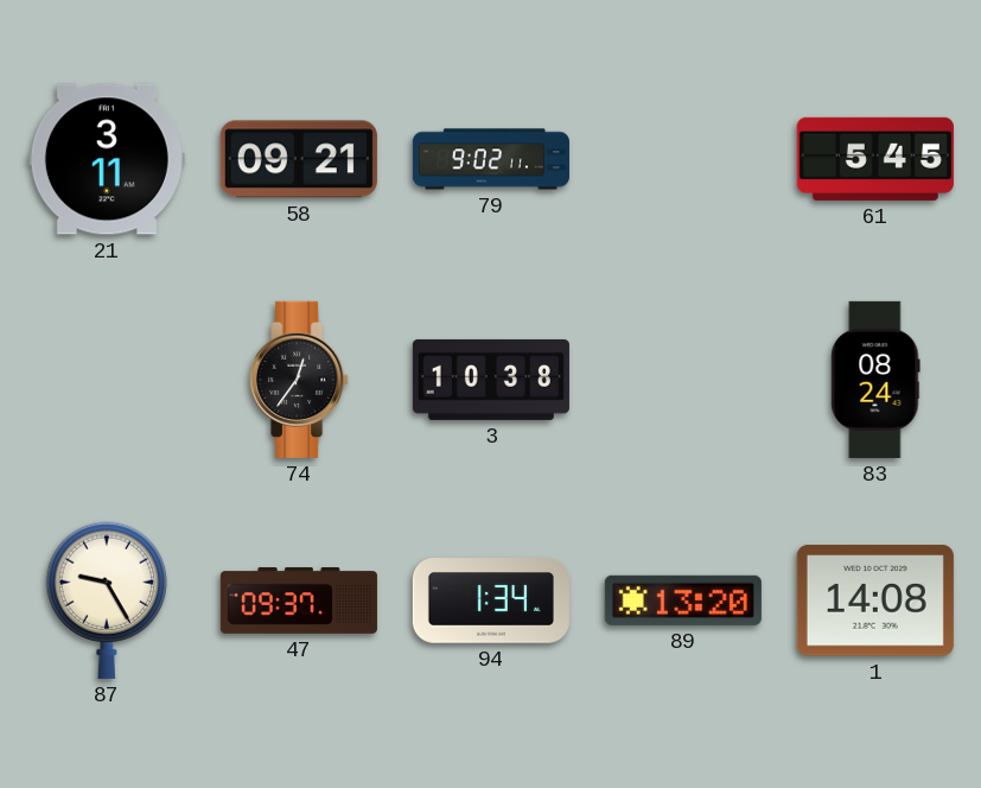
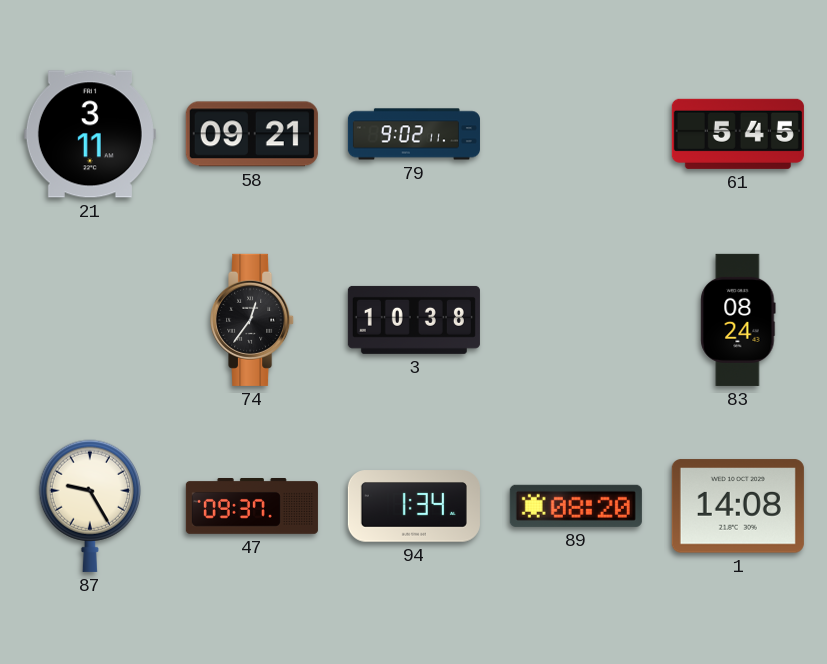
89: 13:20 -> 08:20
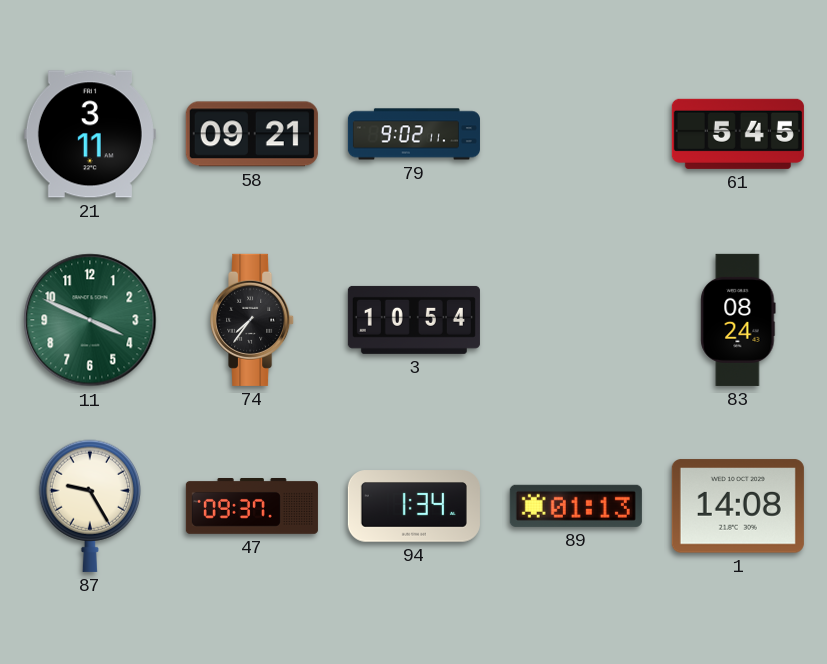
11: none -> 3:49
74: 12:36 -> 7:36
3: 10:38 -> 10:54
89: 08:20 -> 01:13
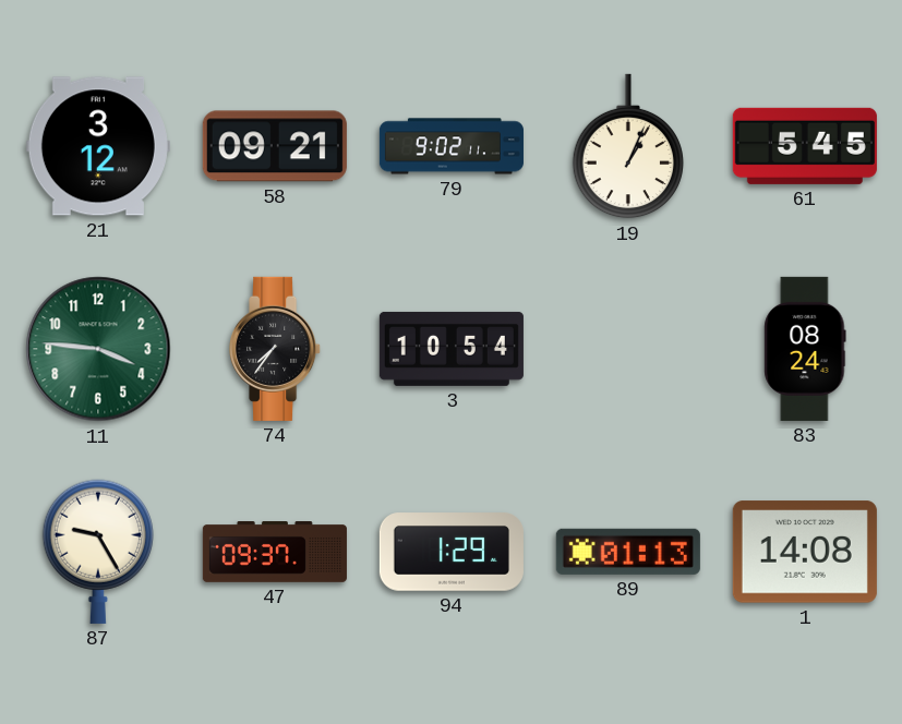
21: 3:11 -> 3:12
19: none -> 1:04
11: 3:49 -> 3:46
94: 1:34 -> 1:29
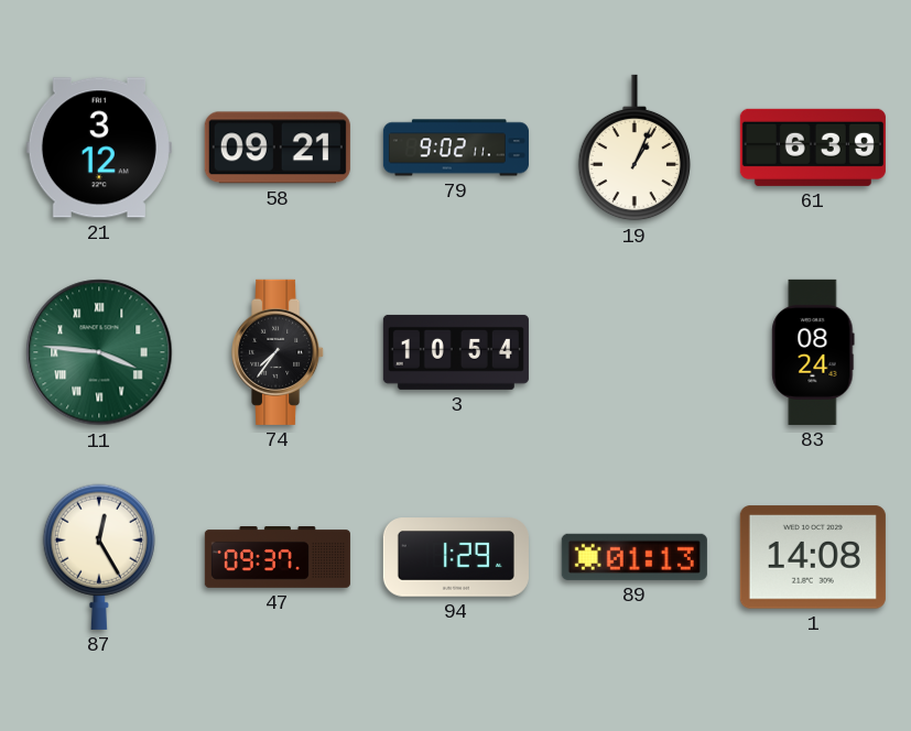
61: 5:45 -> 6:39
11 numerals: Arabic -> Roman
87: 9:25 -> 12:25
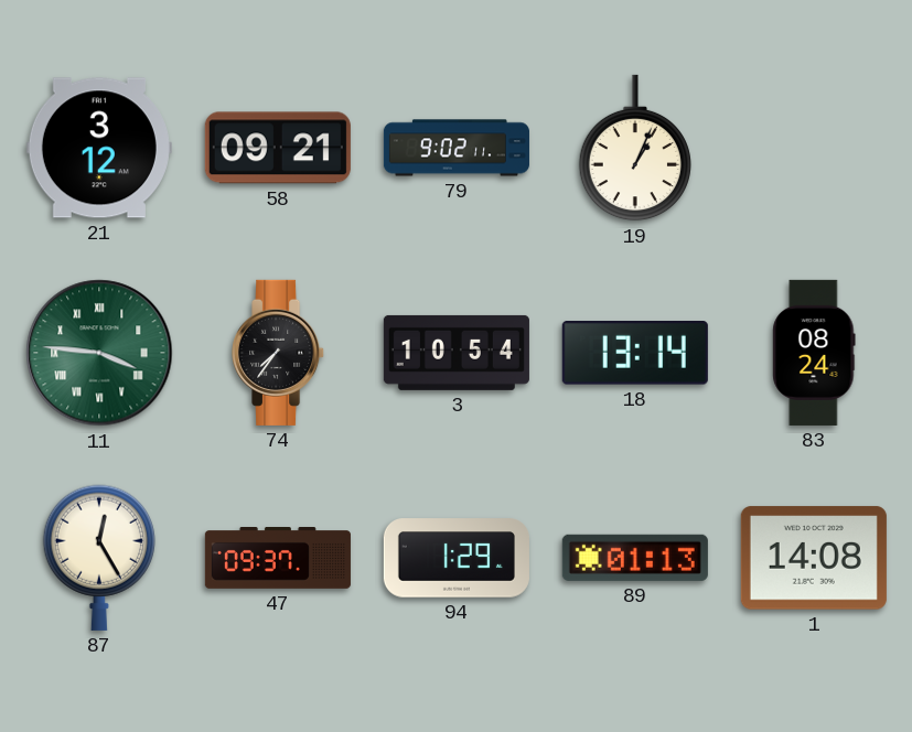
61: 6:39 -> none
18: none -> 13:14
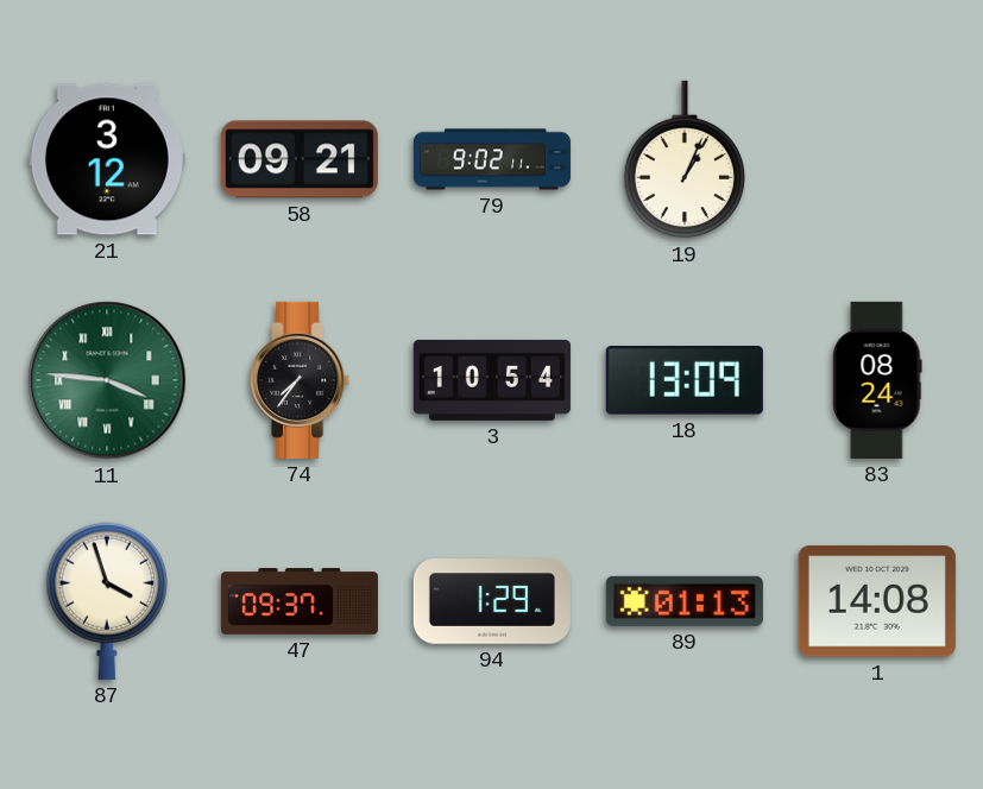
18: 13:14 -> 13:09
87: 12:25 -> 3:57
